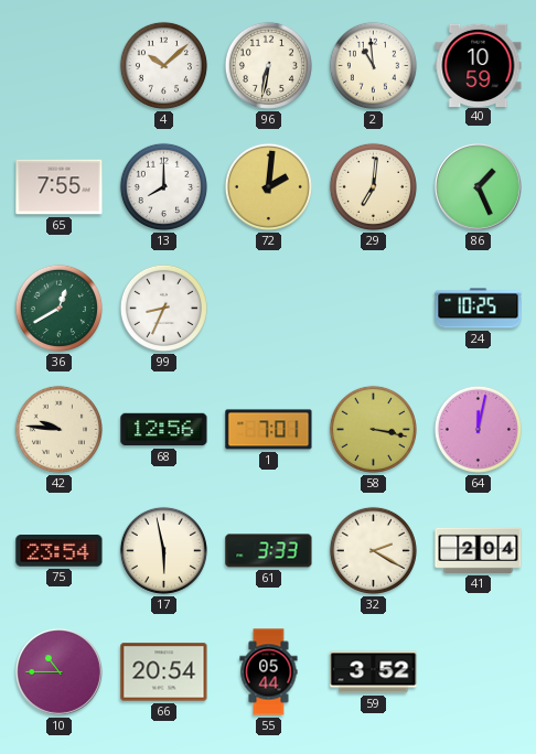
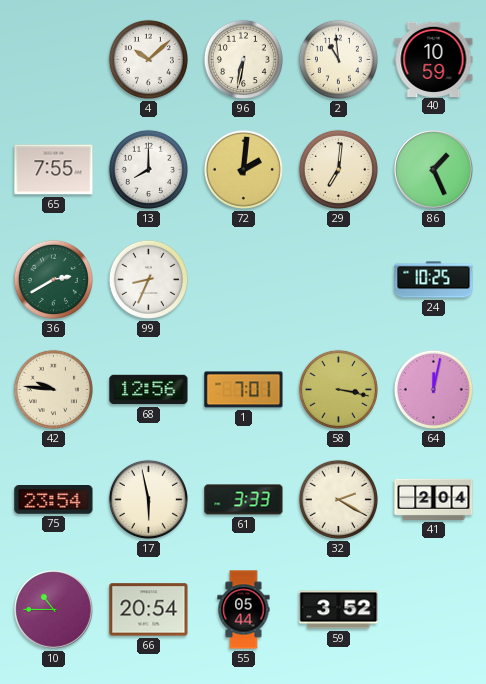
36: 12:40 -> 2:40
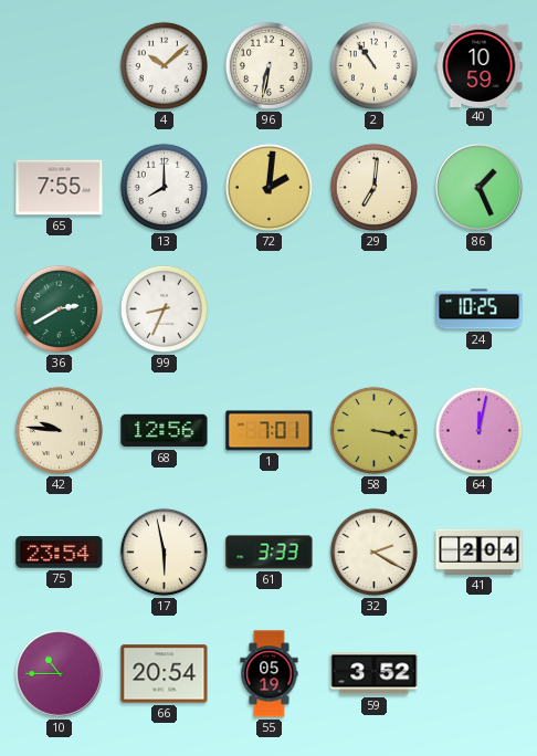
2: 10:59 -> 10:54
55: 05:44 -> 05:19
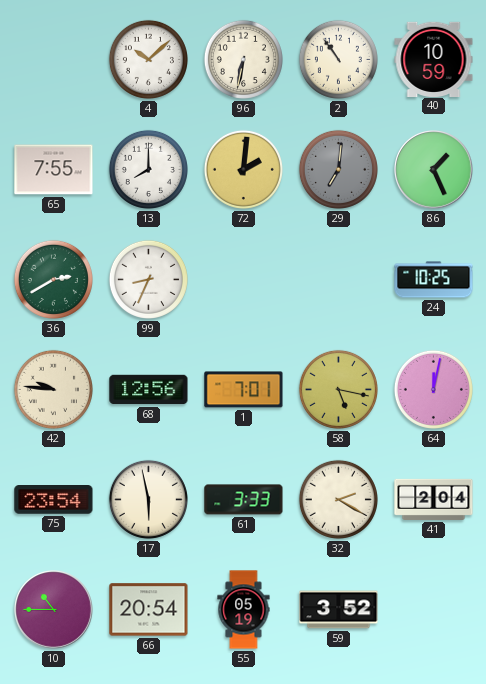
29 dial: cream -> grey
58: 3:17 -> 5:17
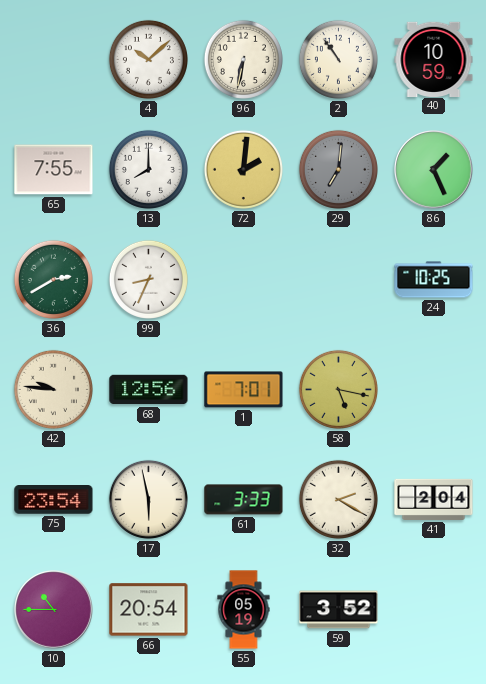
64: 12:02 -> none
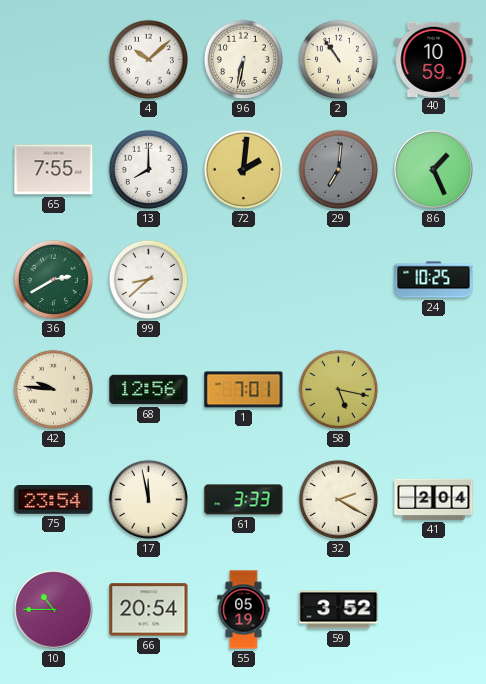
99: 8:34 -> 8:38
17: 5:58 -> 11:58
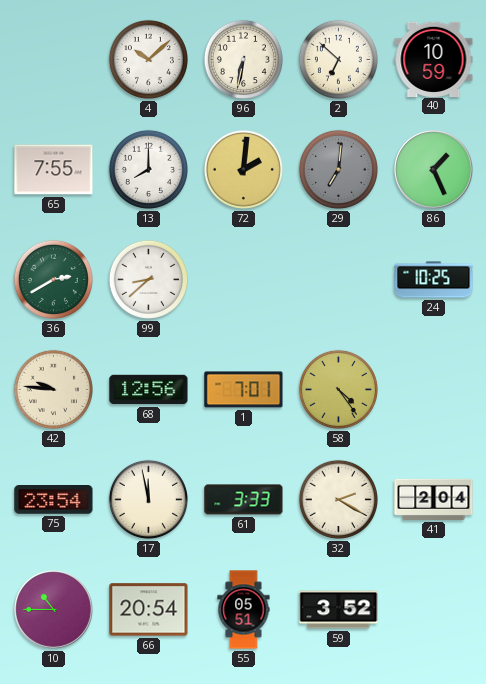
2: 10:54 -> 6:52
58: 5:17 -> 4:24
55: 05:19 -> 05:51
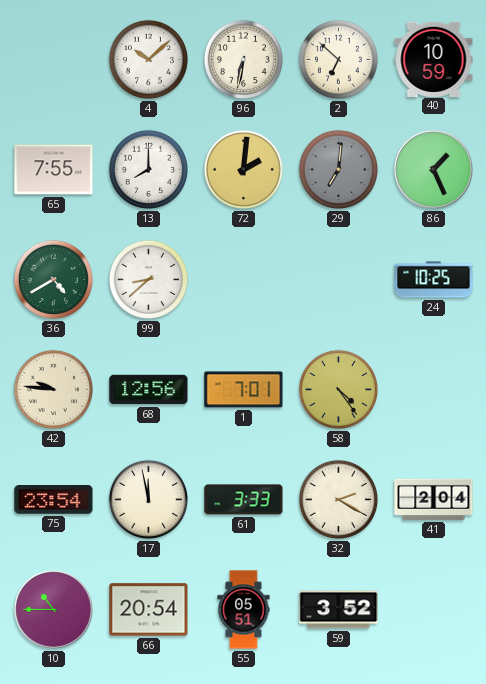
36: 2:40 -> 4:40
